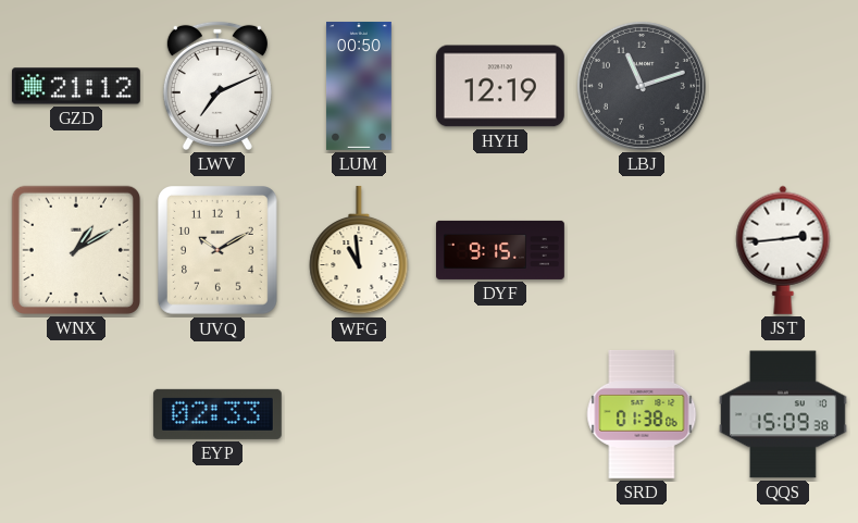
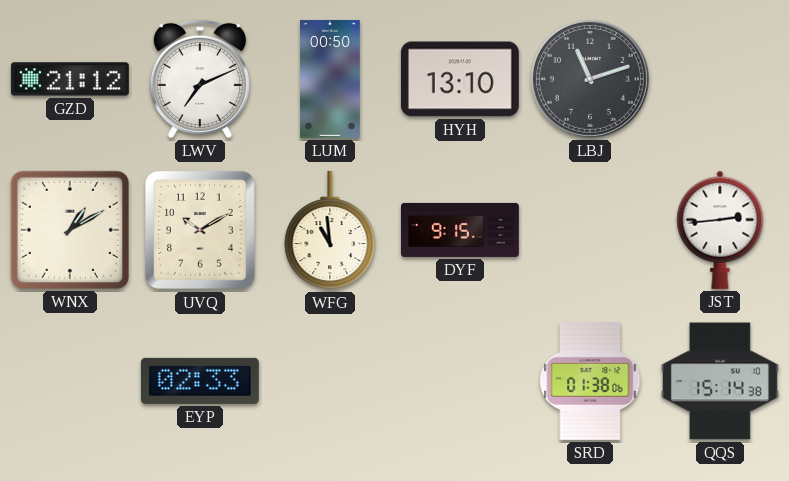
HYH: 12:19 -> 13:10
QQS: 15:09 -> 15:14
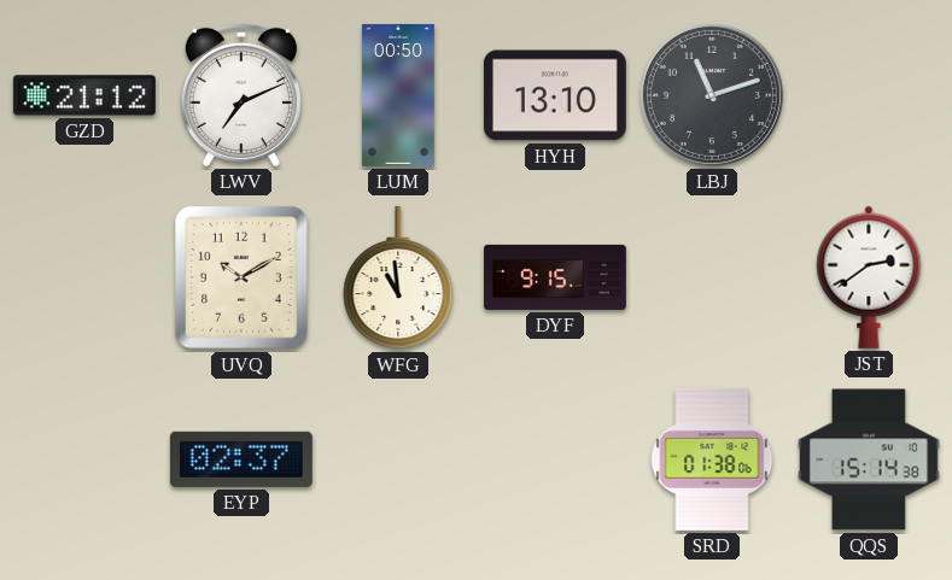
WNX: 1:10 -> none
JST: 2:44 -> 2:39
EYP: 02:33 -> 02:37
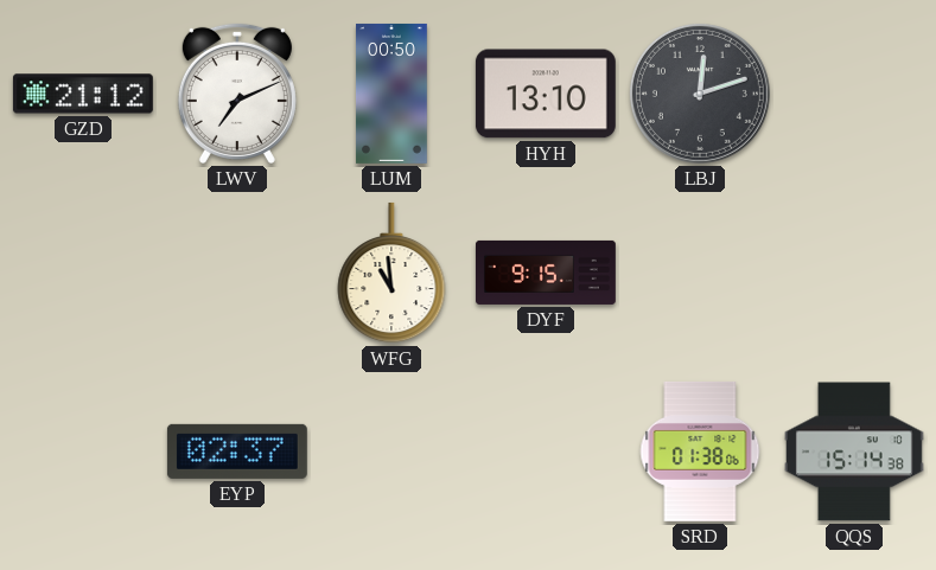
LBJ: 11:12 -> 12:12
UVQ: 10:10 -> none
JST: 2:39 -> none
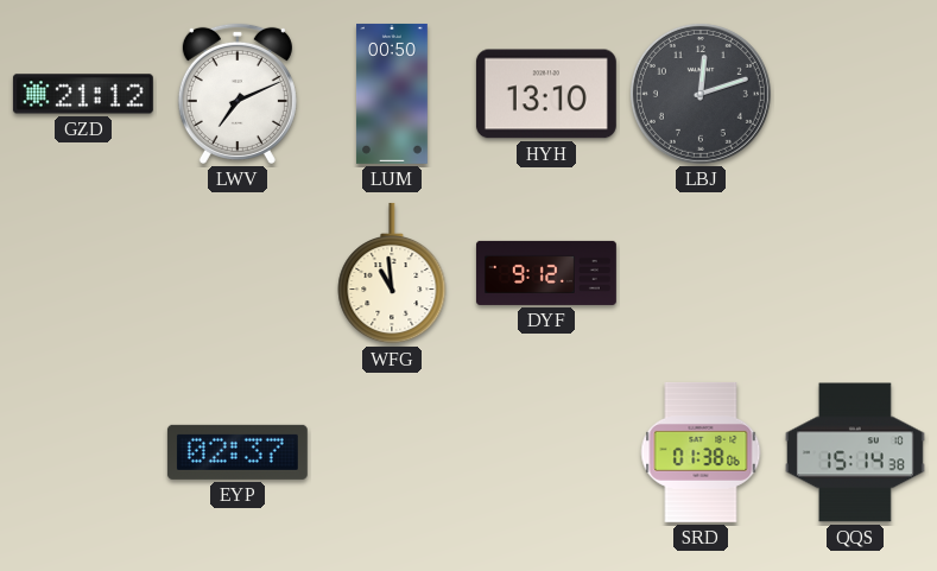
DYF: 9:15 -> 9:12
